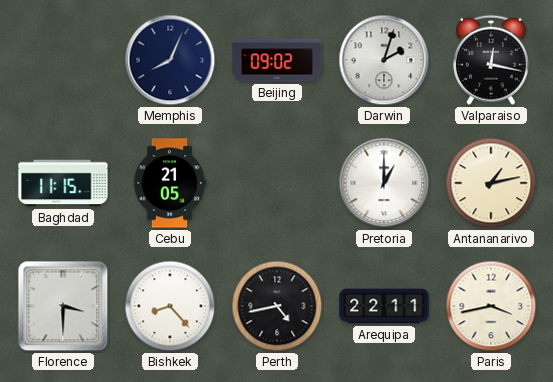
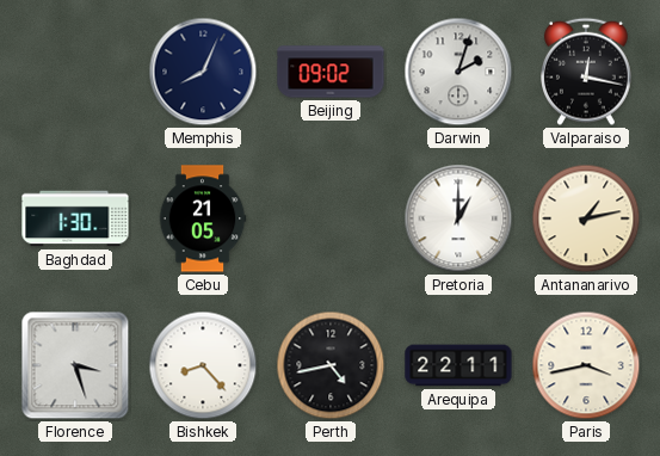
Baghdad: 11:15 -> 1:30
Florence: 3:30 -> 3:27
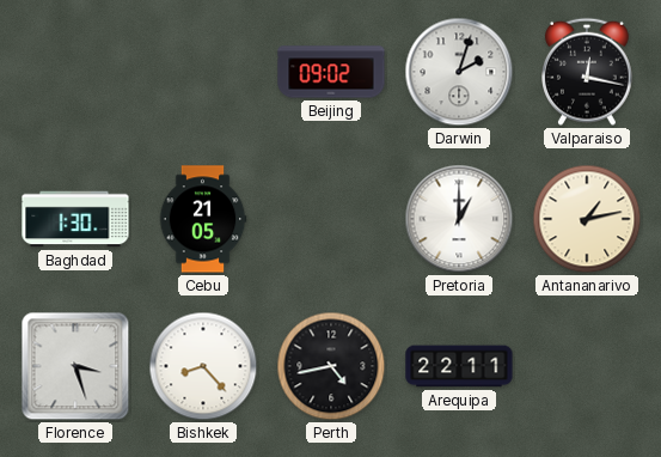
Memphis: 8:04 -> none
Paris: 3:43 -> none
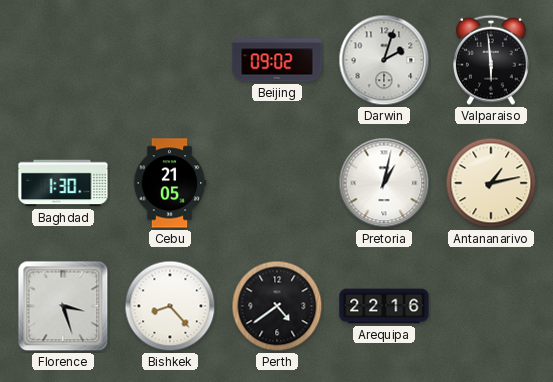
Valparaiso: 12:17 -> 5:59
Pretoria: 1:00 -> 1:02
Perth: 4:43 -> 4:39
Arequipa: 22:11 -> 22:16
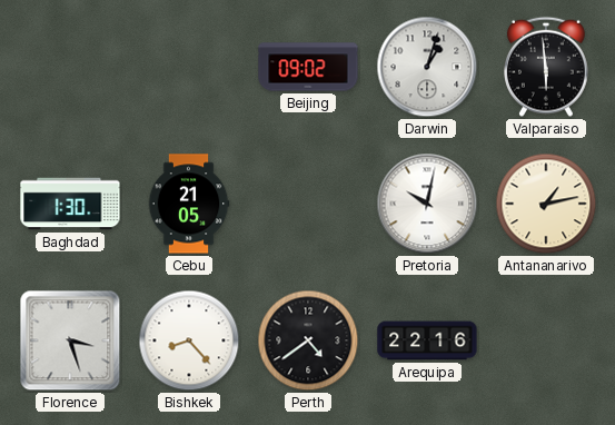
Darwin: 2:03 -> 1:03
Pretoria: 1:02 -> 10:02
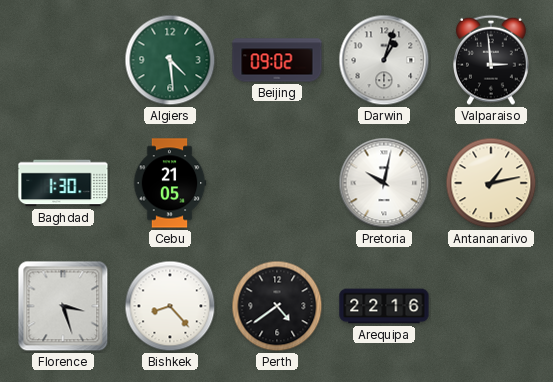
Algiers: none -> 4:29
Valparaiso: 5:59 -> 2:59
